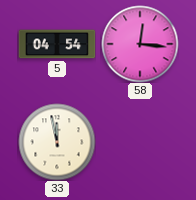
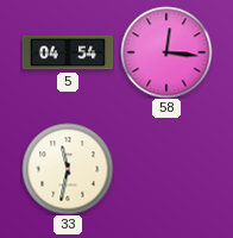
33: 11:58 -> 11:32
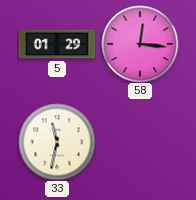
5: 04:54 -> 01:29
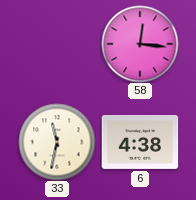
5: 01:29 -> none
6: none -> 4:38
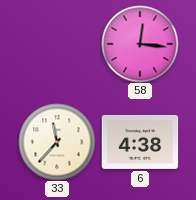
33: 11:32 -> 11:37
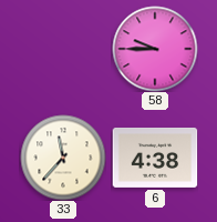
58: 12:16 -> 9:45
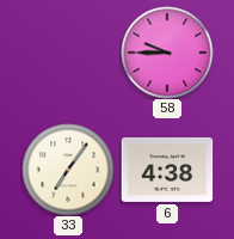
33: 11:37 -> 7:06
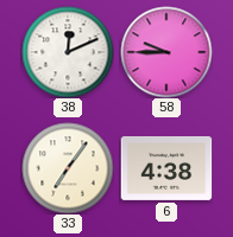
38: none -> 12:11
